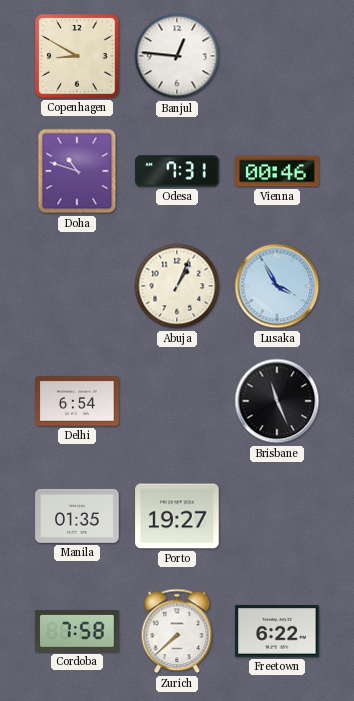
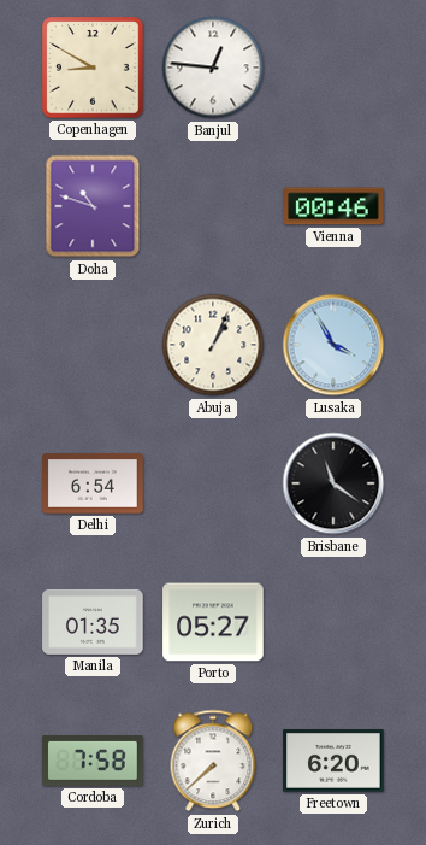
Odesa: 7:31 -> none
Brisbane: 11:26 -> 11:21
Porto: 19:27 -> 05:27
Freetown: 6:22 -> 6:20
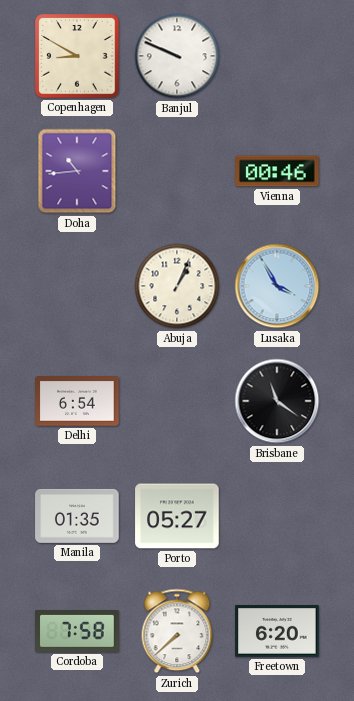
Banjul: 12:46 -> 9:49
Doha: 10:48 -> 10:44
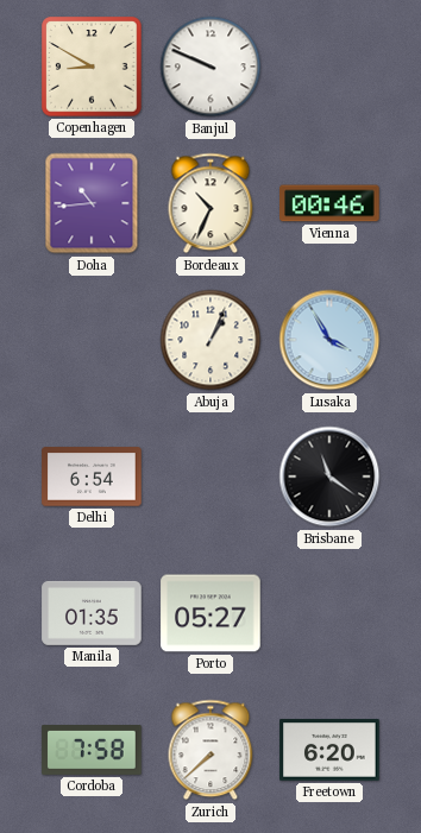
Bordeaux: none -> 10:34
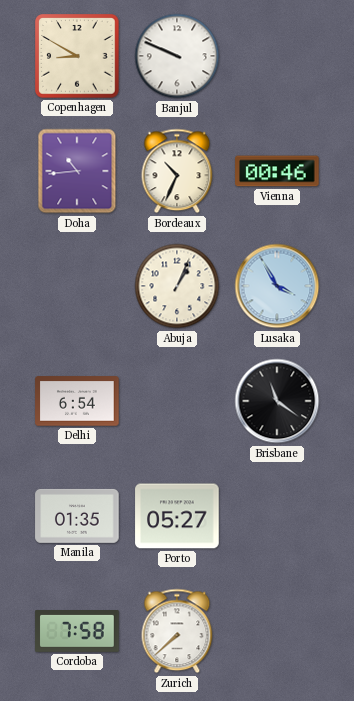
Freetown: 6:20 -> none
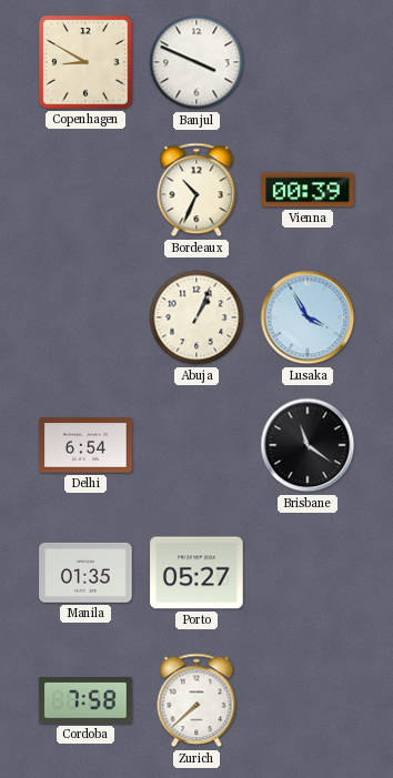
Banjul: 9:49 -> 3:49
Doha: 10:44 -> none
Vienna: 00:46 -> 00:39
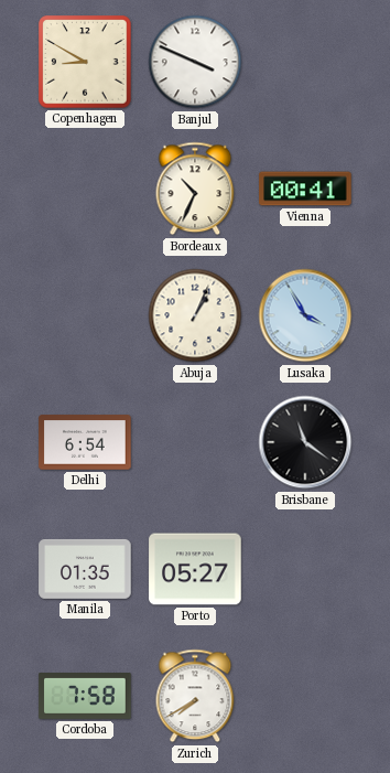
Vienna: 00:39 -> 00:41
Zurich: 7:38 -> 7:40
